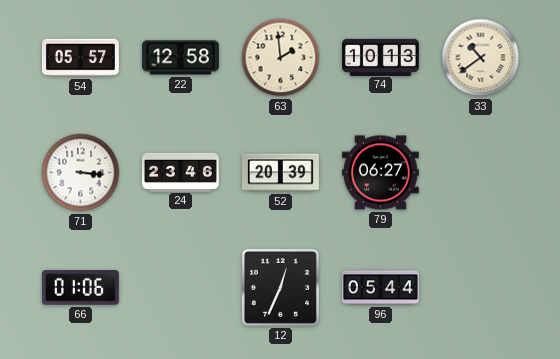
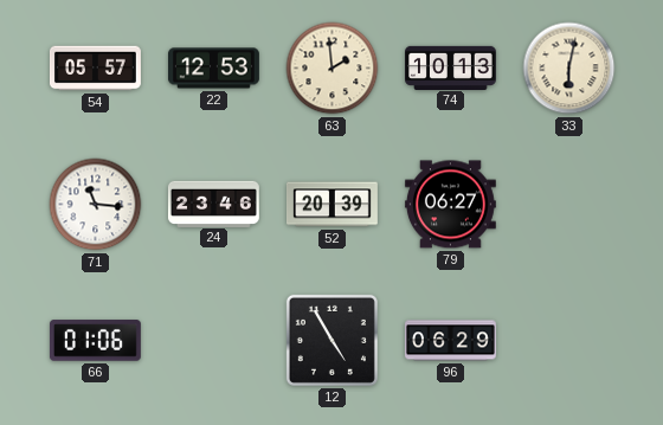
22: 12:58 -> 12:53
33: 10:39 -> 6:02
71: 3:16 -> 11:16
12: 12:34 -> 4:55
96: 05:44 -> 06:29
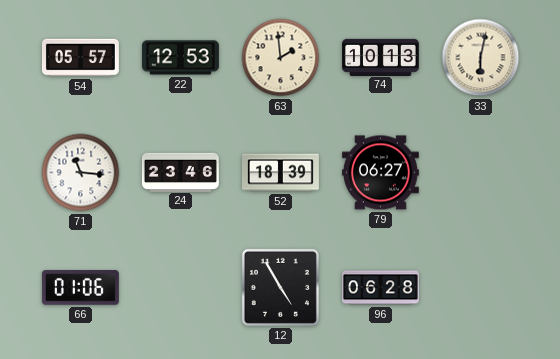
52: 20:39 -> 18:39
96: 06:29 -> 06:28
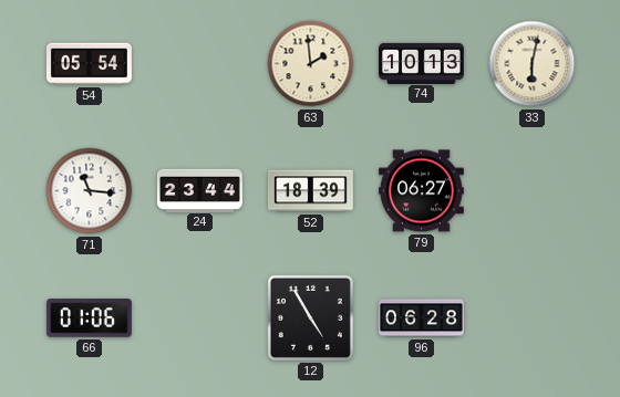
54: 05:57 -> 05:54
22: 12:53 -> none
24: 23:46 -> 23:44
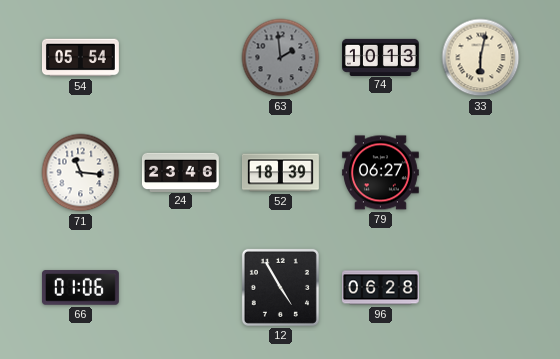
63 dial: cream -> grey
24: 23:44 -> 23:46
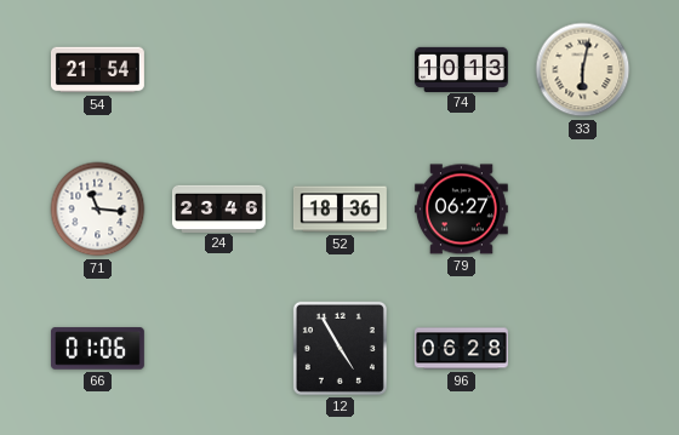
54: 05:54 -> 21:54
63: 1:59 -> none
52: 18:39 -> 18:36
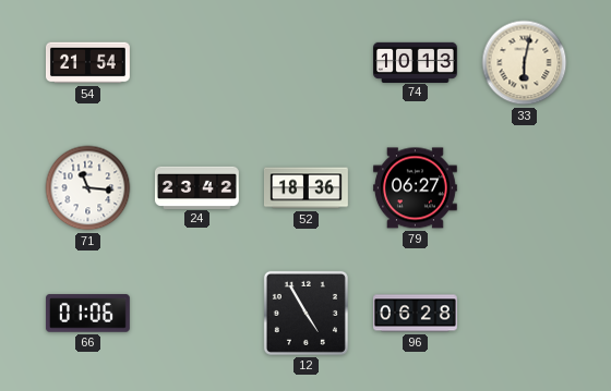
24: 23:46 -> 23:42
